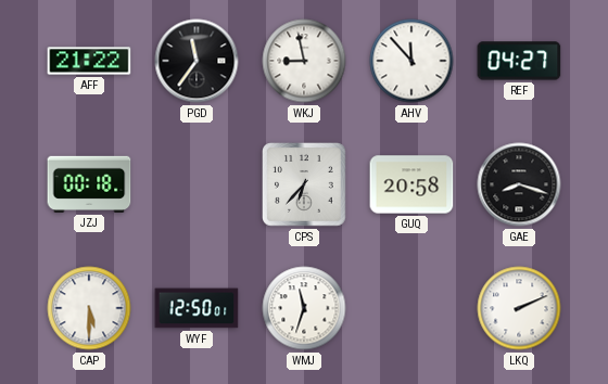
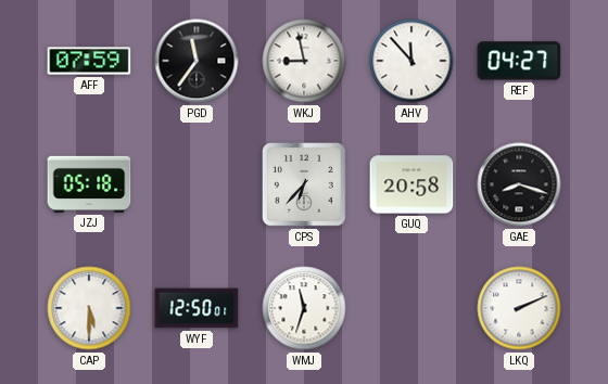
AFF: 21:22 -> 07:59
JZJ: 00:18 -> 05:18
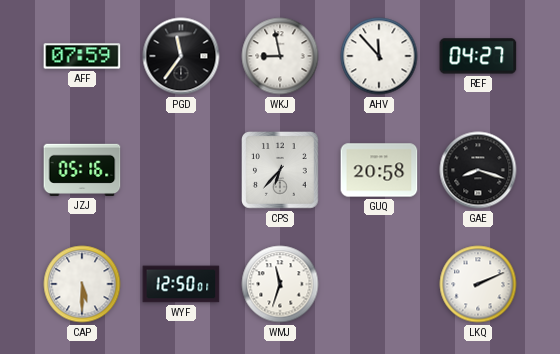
JZJ: 05:18 -> 05:16
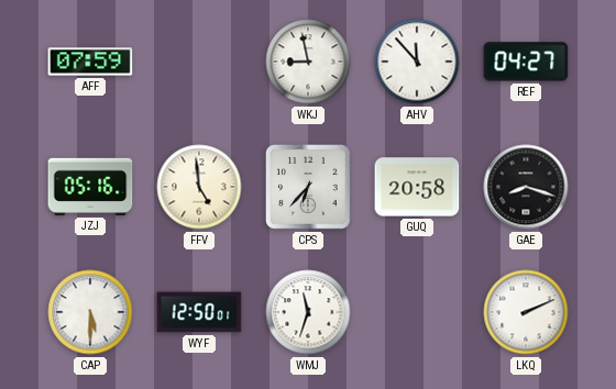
PGD: 11:36 -> none
FFV: none -> 4:59
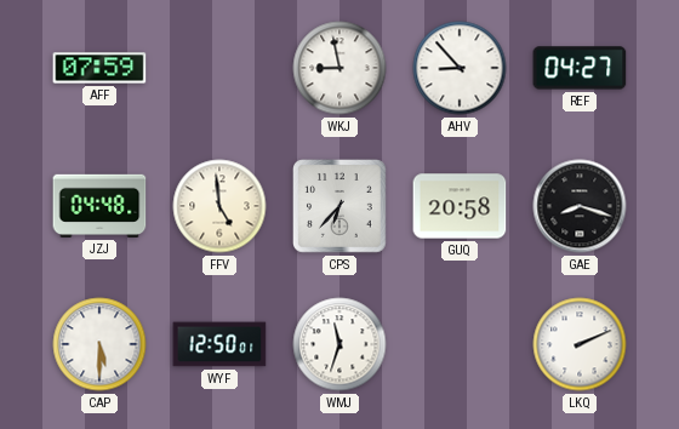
AHV: 11:53 -> 8:53
JZJ: 05:16 -> 04:48
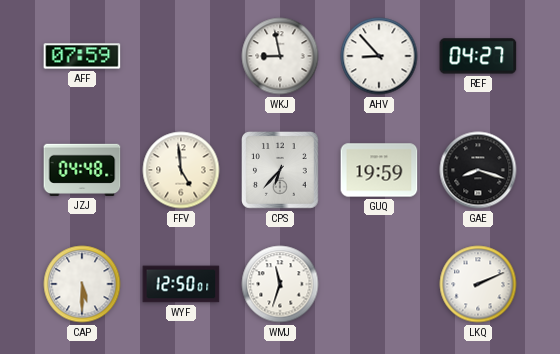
GUQ: 20:58 -> 19:59
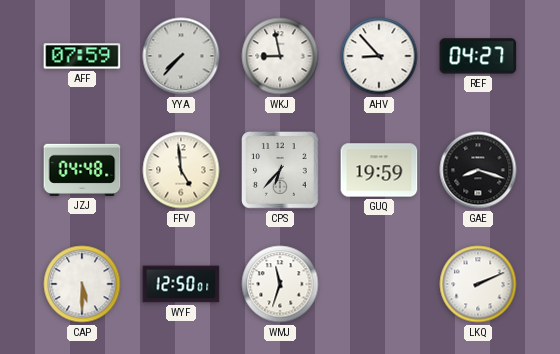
YYA: none -> 7:37
